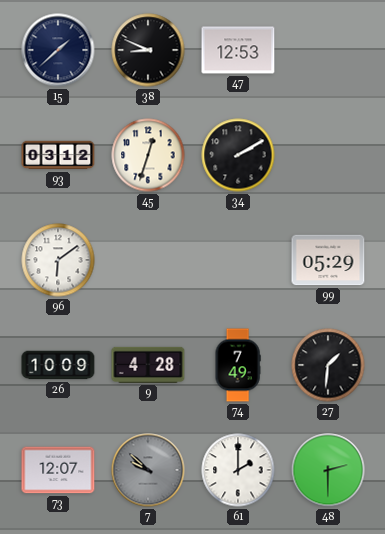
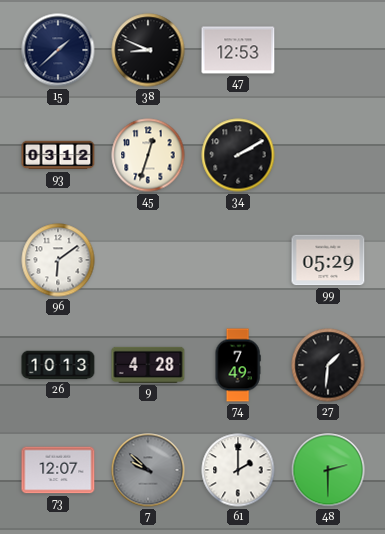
26: 10:09 -> 10:13
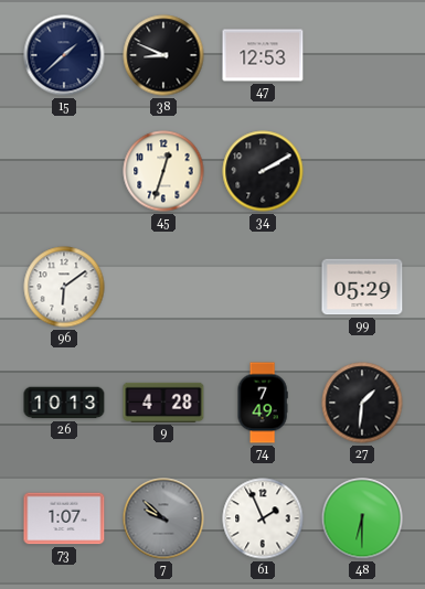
93: 03:12 -> none
73: 12:07 -> 1:07
61: 2:00 -> 1:56
48: 2:30 -> 6:30
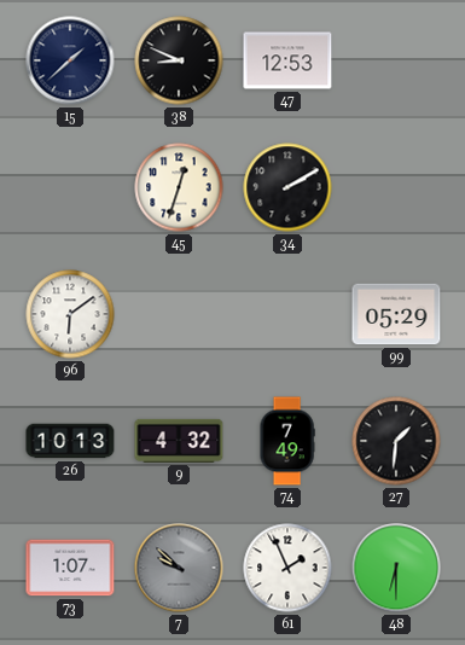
9: 4:28 -> 4:32
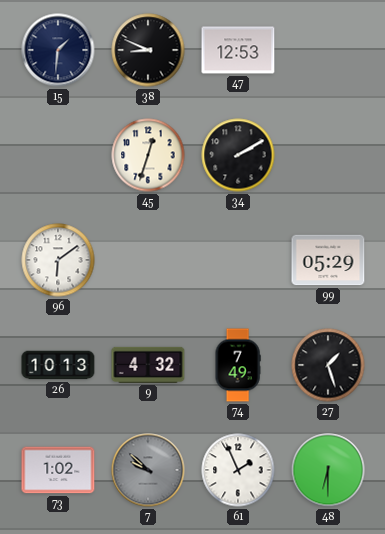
15: 1:38 -> 1:31
27: 1:31 -> 1:27
73: 1:07 -> 1:02
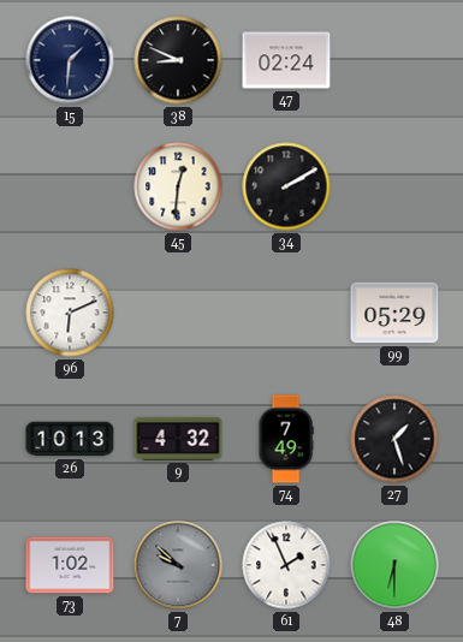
47: 12:53 -> 02:24
45: 12:33 -> 12:31
96: 6:09 -> 6:11
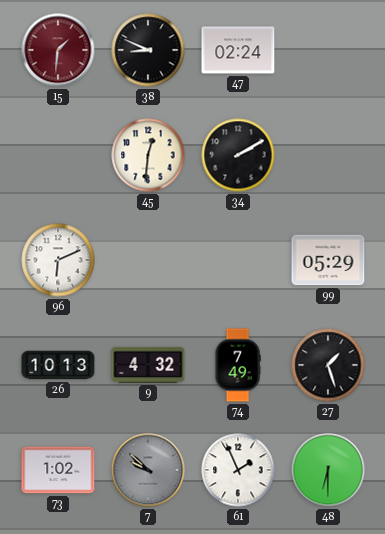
15 dial: navy -> burgundy
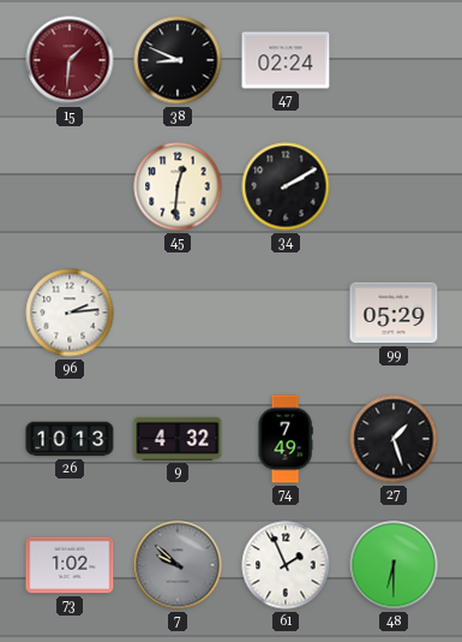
96: 6:11 -> 2:14
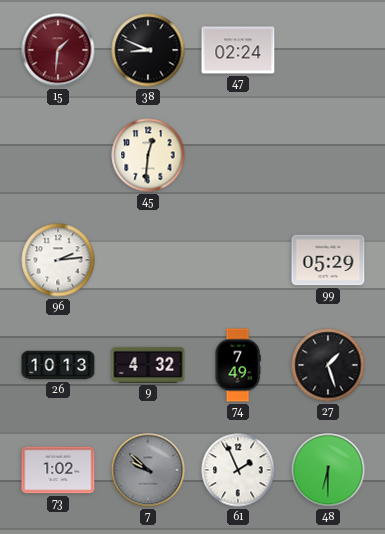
34: 2:10 -> none
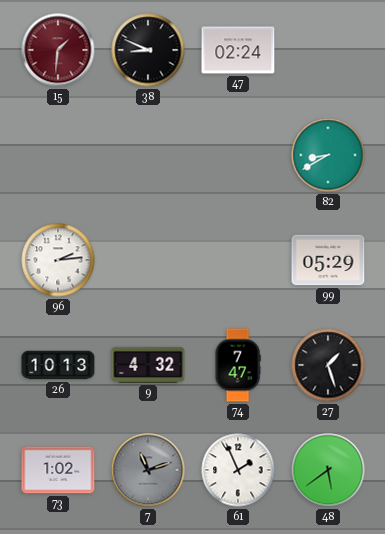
45: 12:31 -> none
82: none -> 8:40
74: 7:49 -> 7:47
7: 9:52 -> 11:12
48: 6:30 -> 5:39
